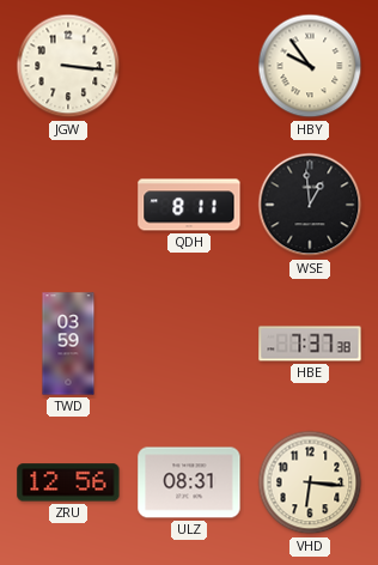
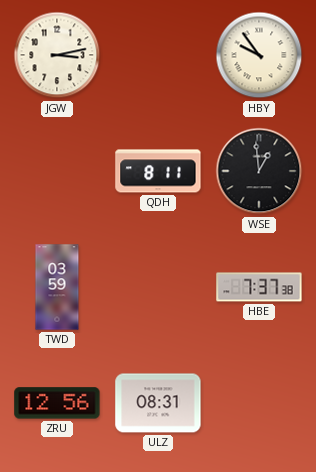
JGW: 3:16 -> 3:13
VHD: 6:16 -> none
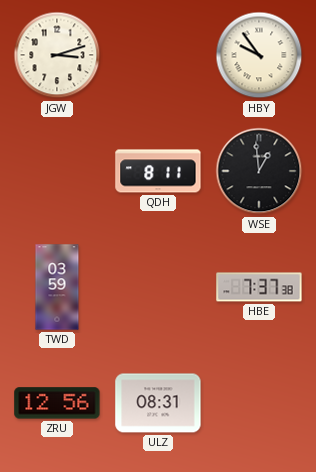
JGW: 3:13 -> 3:12
